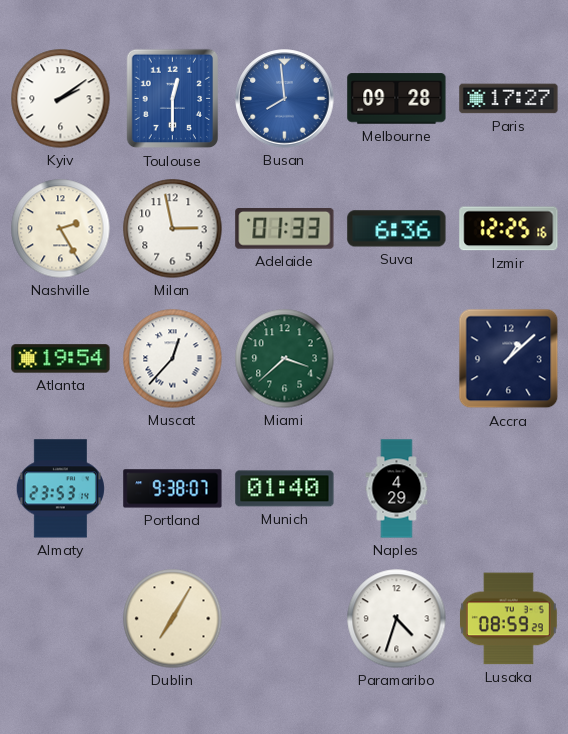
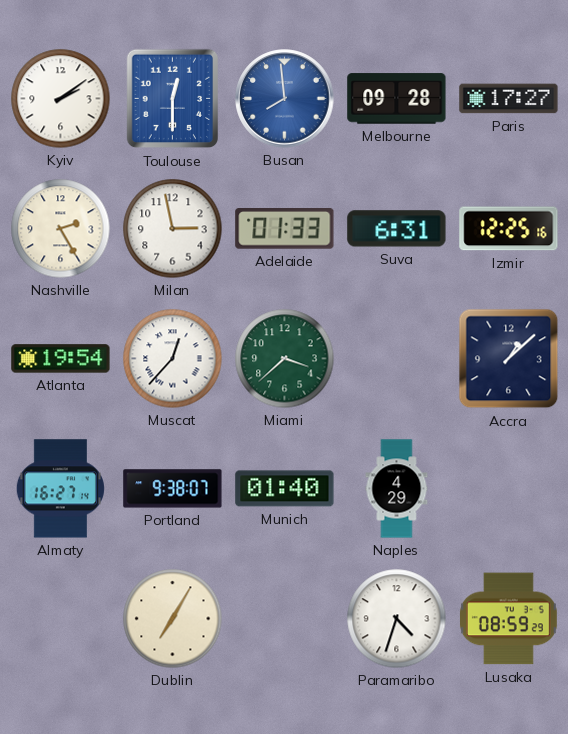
Suva: 6:36 -> 6:31
Almaty: 23:53 -> 16:27
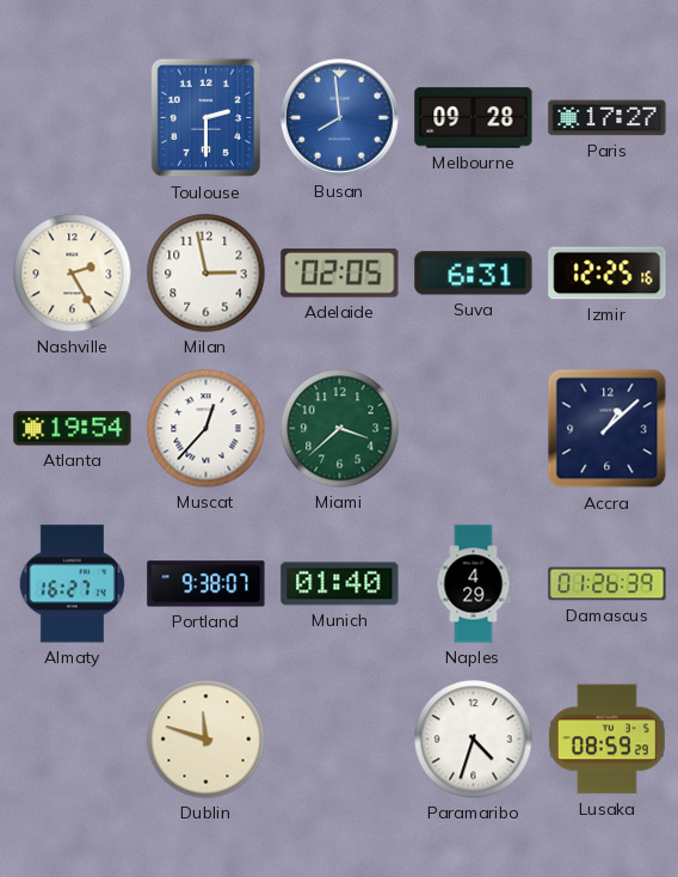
Kyiv: 2:09 -> none
Toulouse: 12:30 -> 2:30
Adelaide: 01:33 -> 02:05
Damascus: none -> 01:26
Dublin: 7:05 -> 11:48
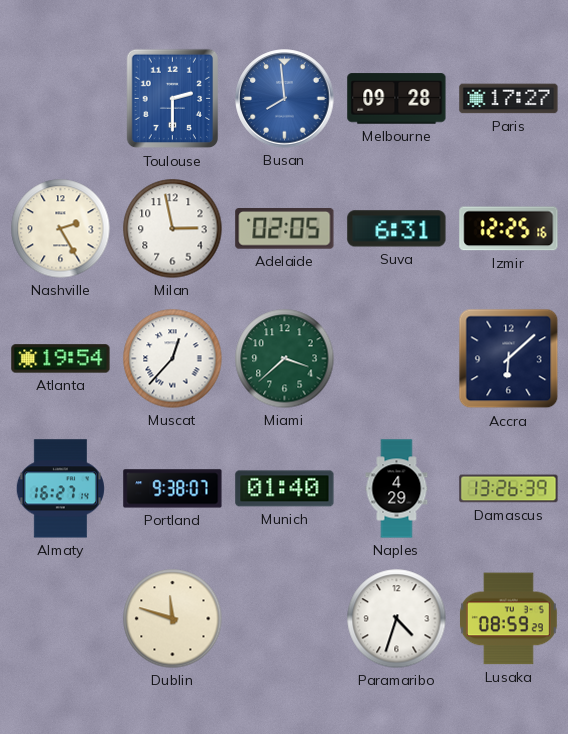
Accra: 1:08 -> 6:08
Damascus: 01:26 -> 13:26
